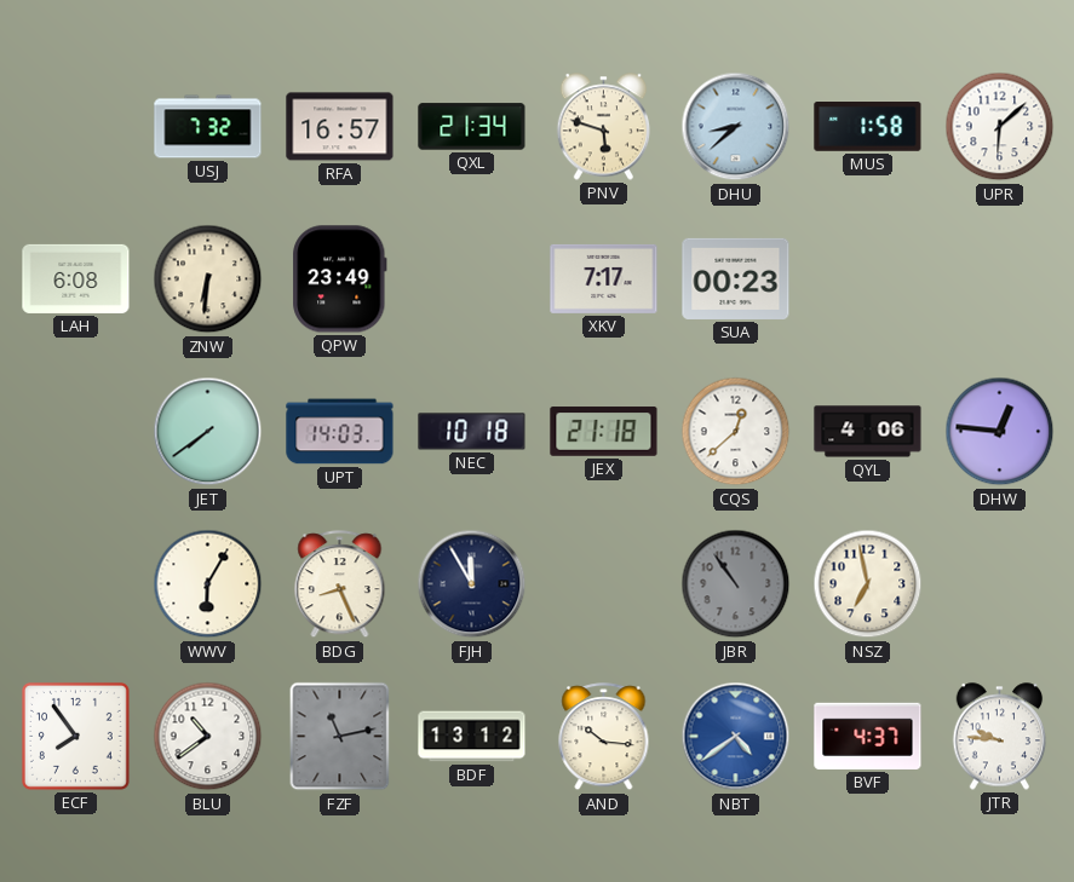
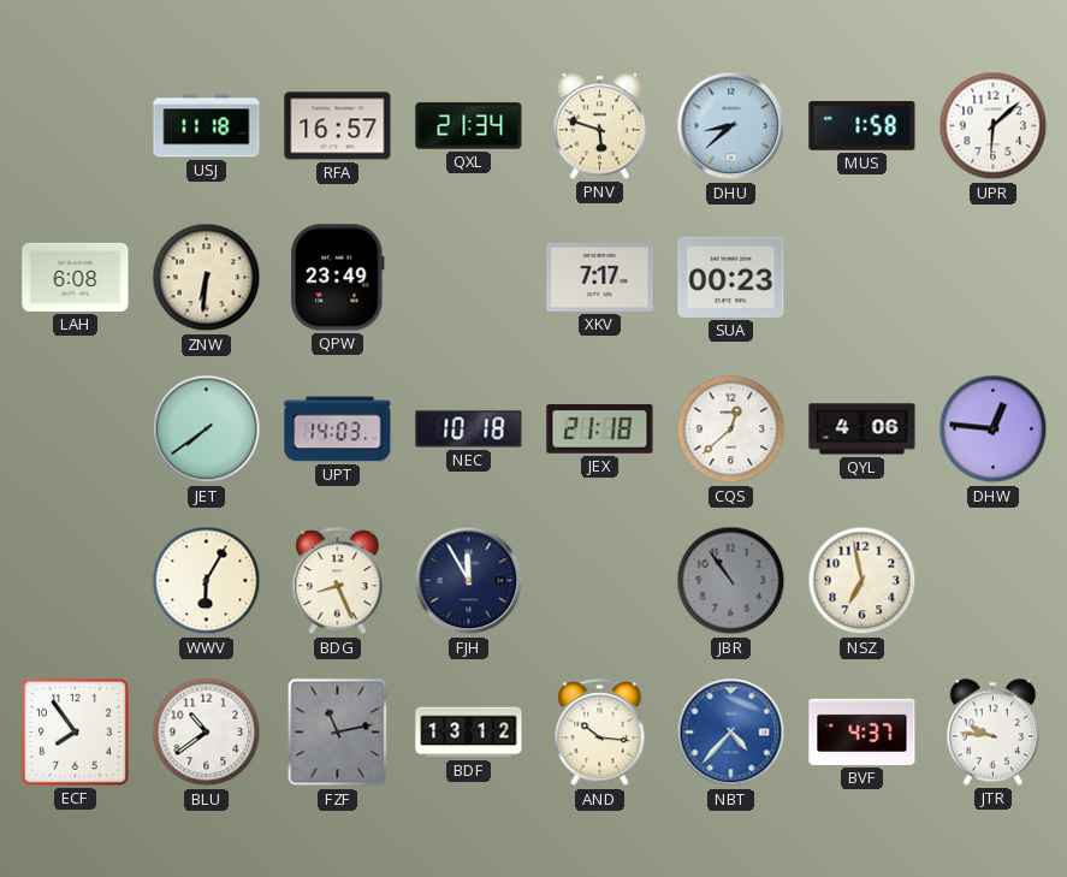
USJ: 7:32 -> 11:18
NBT: 4:39 -> 4:37
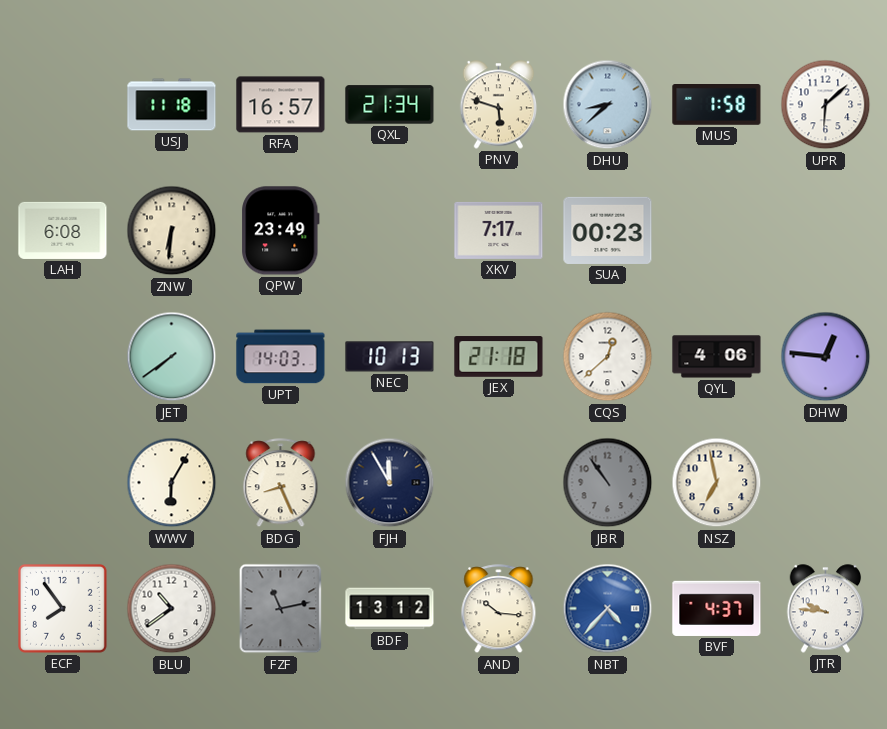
NEC: 10:18 -> 10:13
